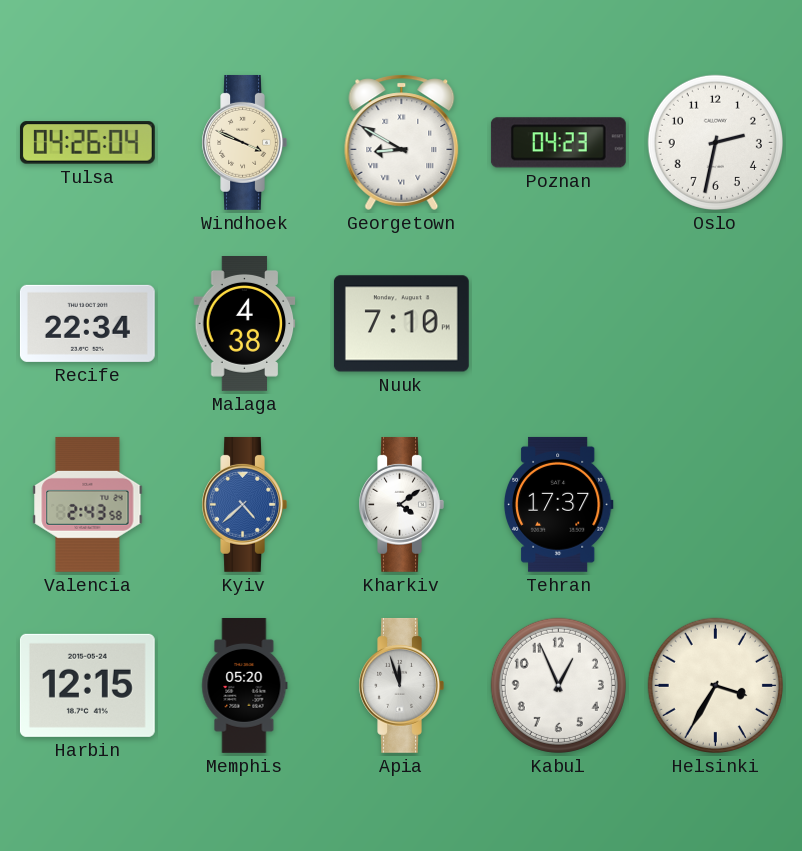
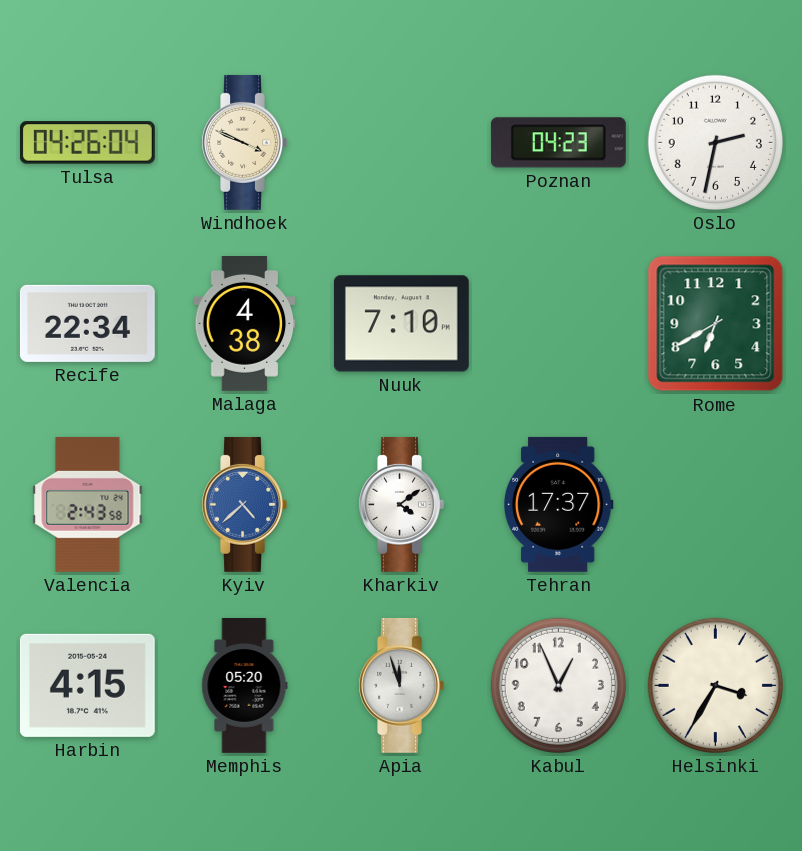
Georgetown: 8:50 -> none
Rome: none -> 6:40
Harbin: 12:15 -> 4:15
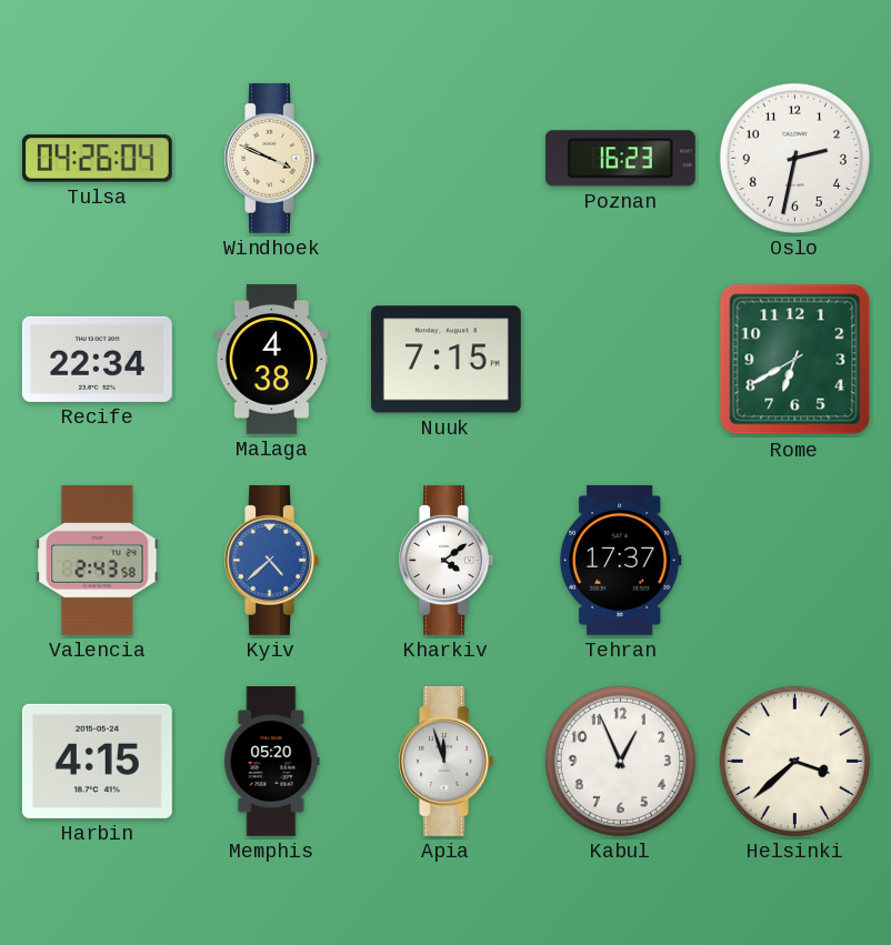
Poznan: 04:23 -> 16:23
Nuuk: 7:10 -> 7:15
Helsinki: 3:35 -> 3:38
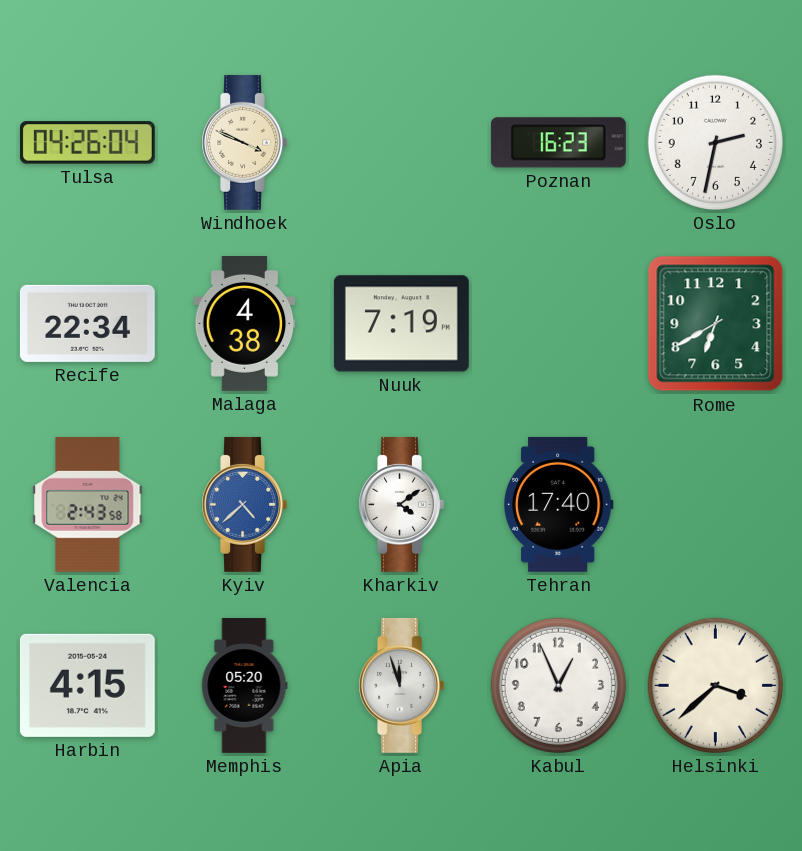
Nuuk: 7:15 -> 7:19
Tehran: 17:37 -> 17:40
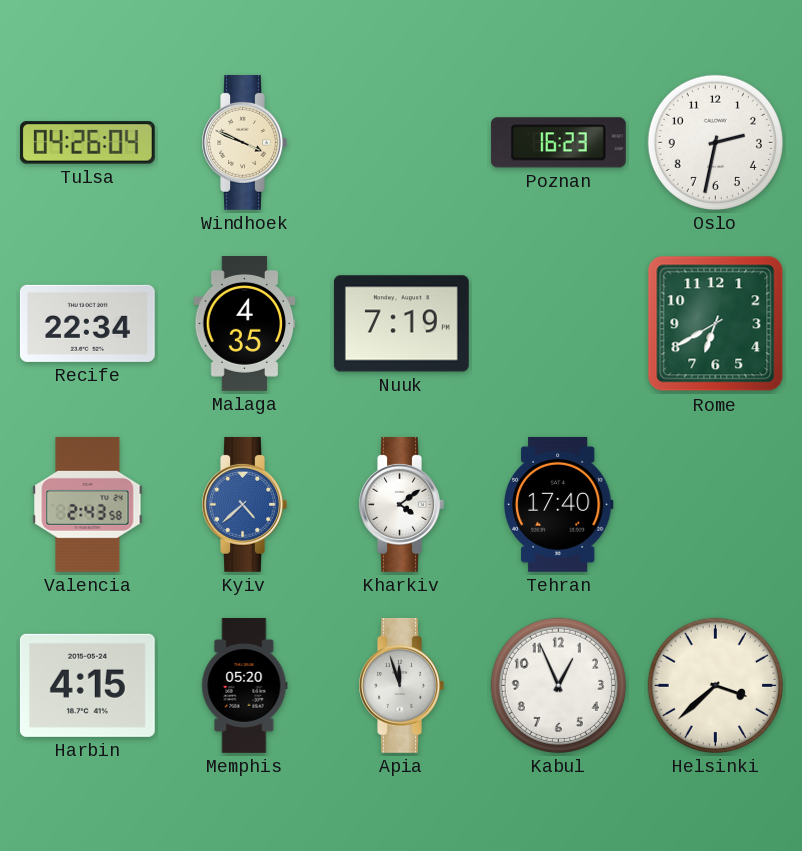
Malaga: 4:38 -> 4:35
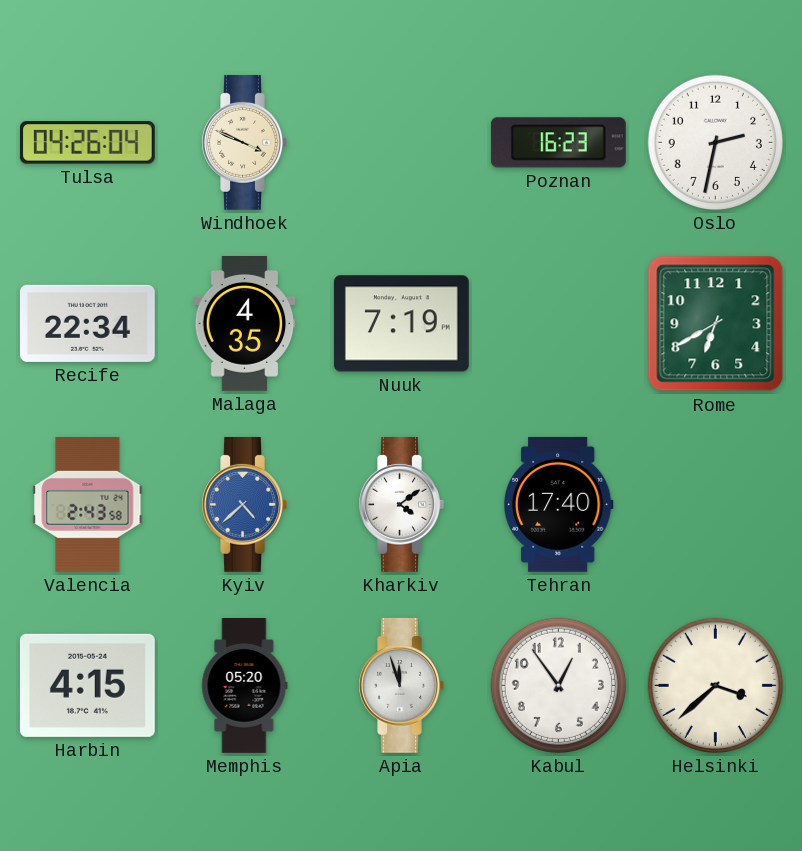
Kabul: 12:56 -> 12:54
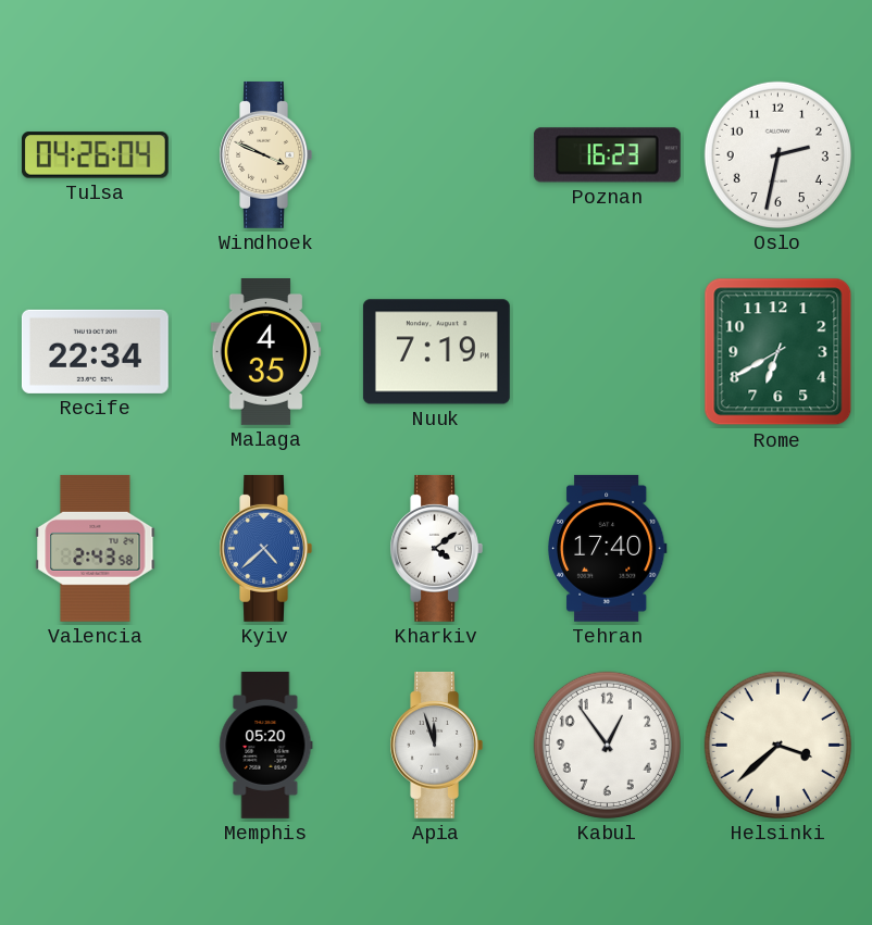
Harbin: 4:15 -> none
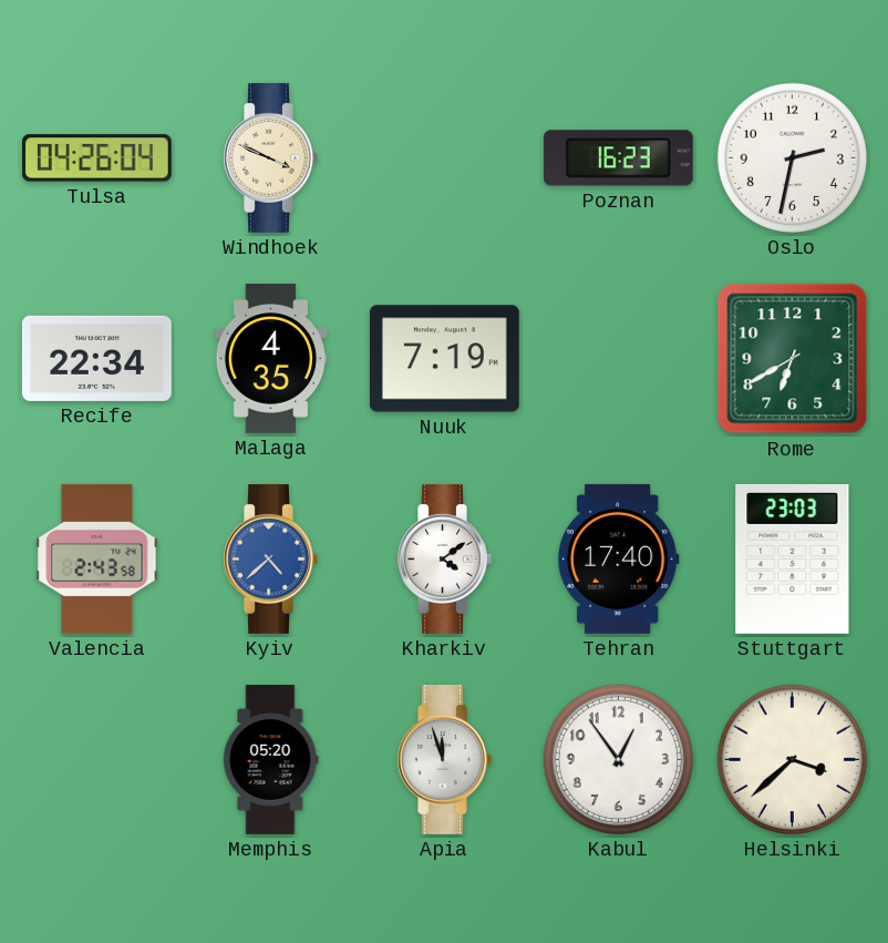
Stuttgart: none -> 23:03
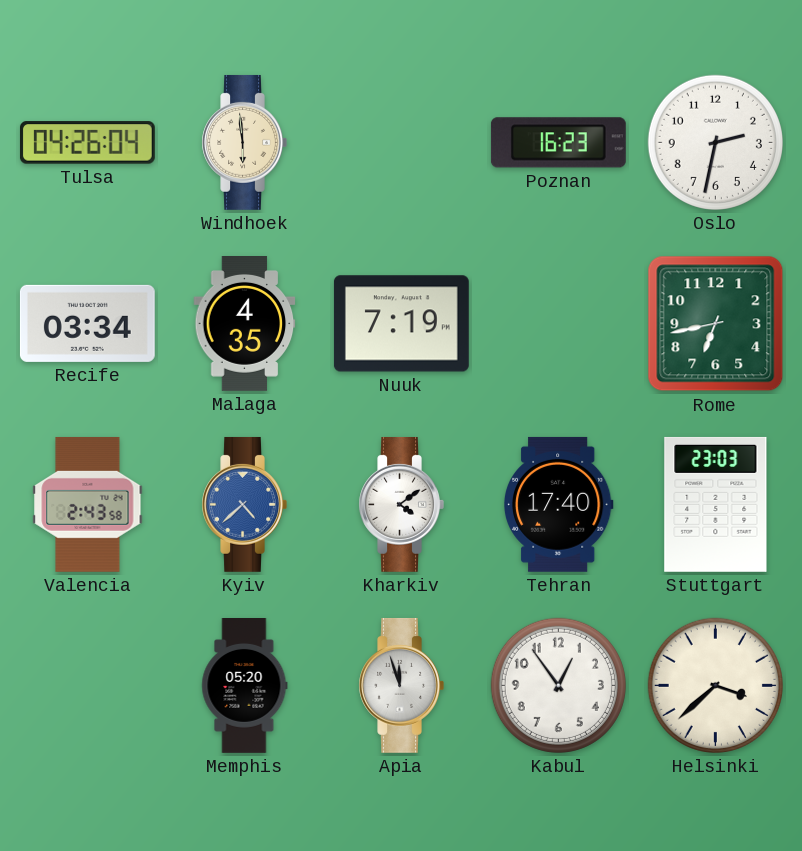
Windhoek: 3:49 -> 5:59
Recife: 22:34 -> 03:34
Rome: 6:40 -> 6:43
